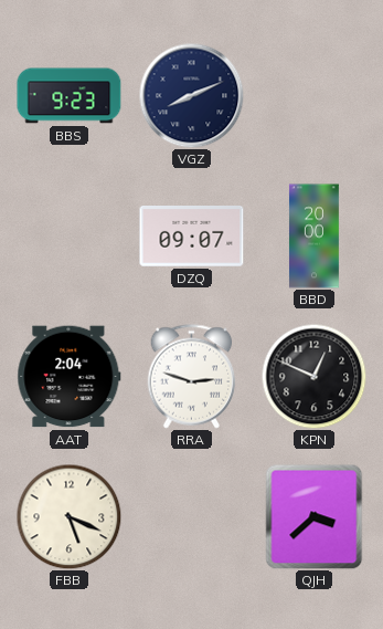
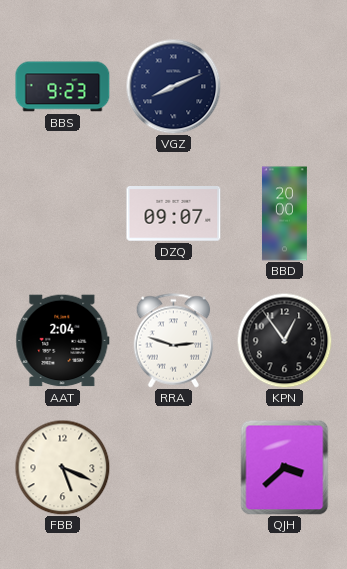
KPN: 12:49 -> 12:54
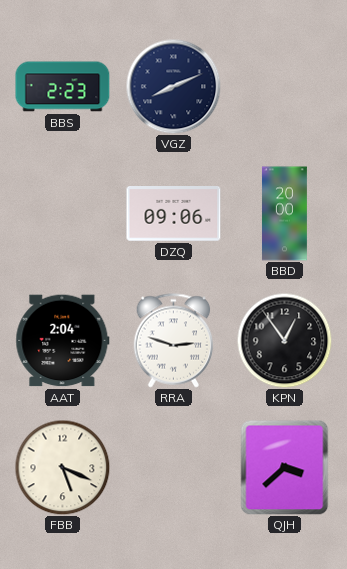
BBS: 9:23 -> 2:23
DZQ: 09:07 -> 09:06
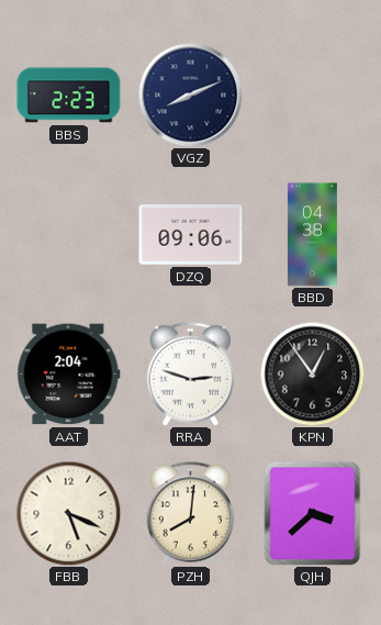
BBD: 20:00 -> 04:38
PZH: none -> 8:01
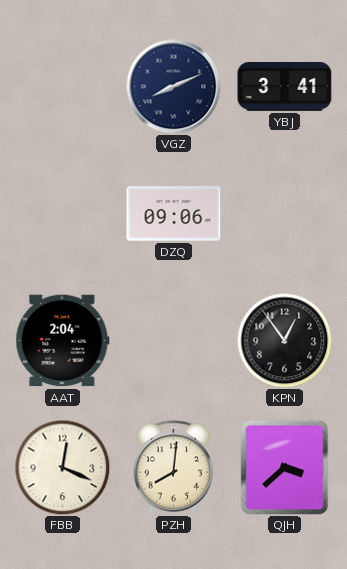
BBS: 2:23 -> none
YBJ: none -> 3:41
BBD: 04:38 -> none
RRA: 2:48 -> none
FBB: 5:19 -> 12:19
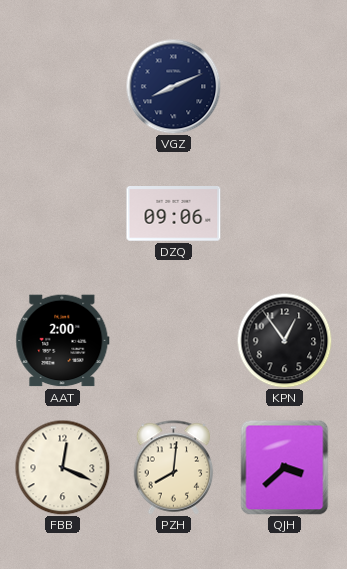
YBJ: 3:41 -> none
AAT: 2:04 -> 2:00
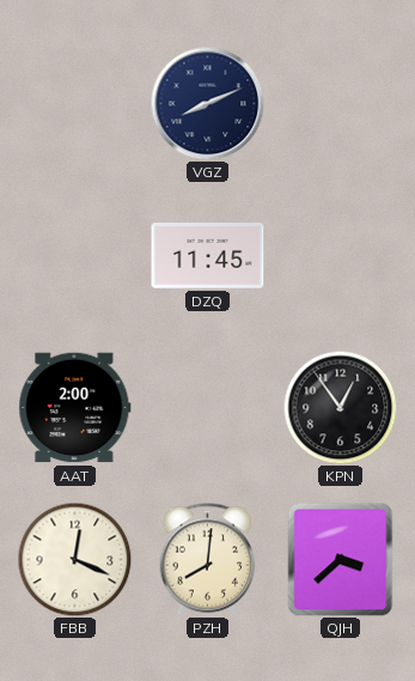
DZQ: 09:06 -> 11:45
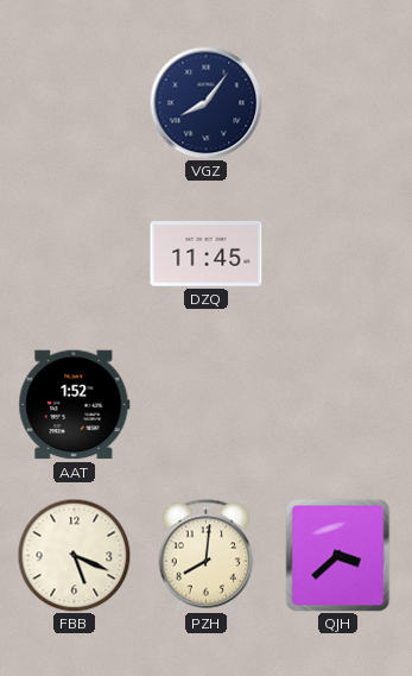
VGZ: 8:11 -> 8:06
AAT: 2:00 -> 1:52
KPN: 12:54 -> none
FBB: 12:19 -> 5:19
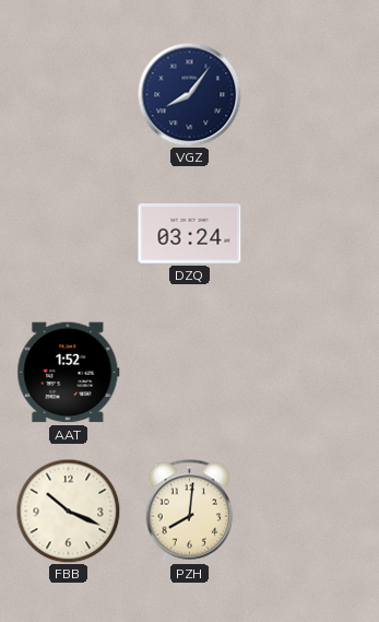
DZQ: 11:45 -> 03:24
FBB: 5:19 -> 10:19
QJH: 3:38 -> none
